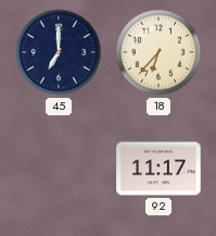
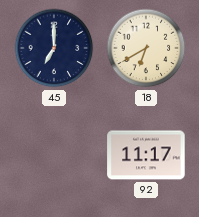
18: 6:37 -> 6:40
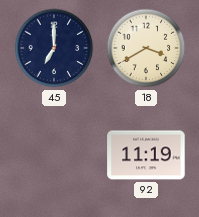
18: 6:40 -> 3:40
92: 11:17 -> 11:19
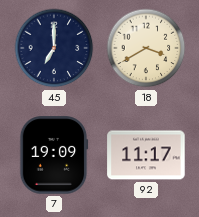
7: none -> 19:09
92: 11:19 -> 11:17
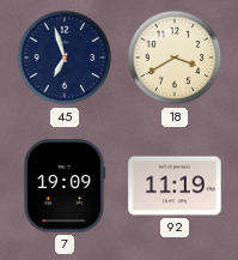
45: 7:00 -> 6:57
92: 11:17 -> 11:19
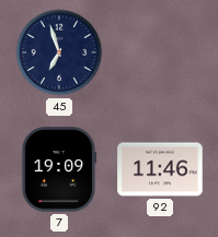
18: 3:40 -> none
92: 11:19 -> 11:46
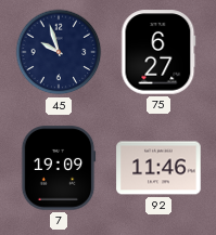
45: 6:57 -> 9:57
75: none -> 6:27
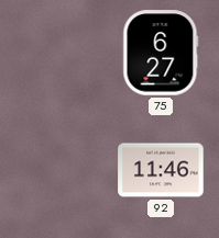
45: 9:57 -> none
7: 19:09 -> none
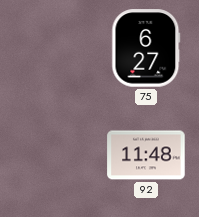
92: 11:46 -> 11:48
